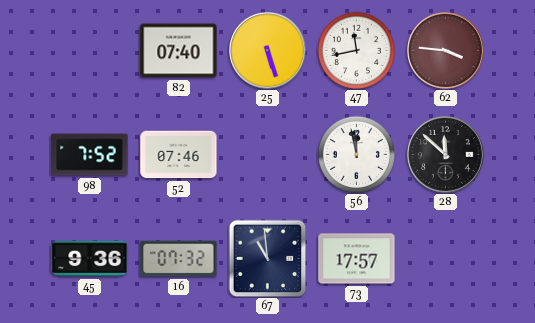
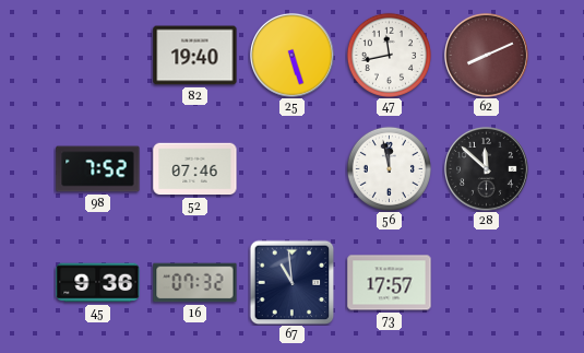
82: 07:40 -> 19:40
62: 3:46 -> 8:11
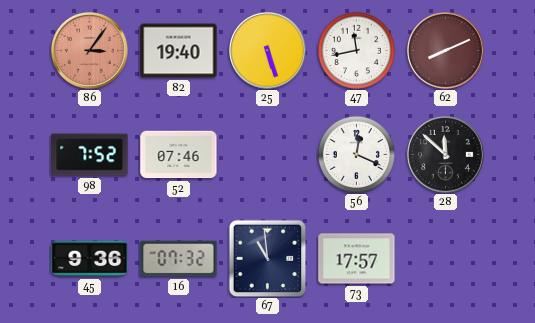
86: none -> 3:06
56: 11:58 -> 12:19
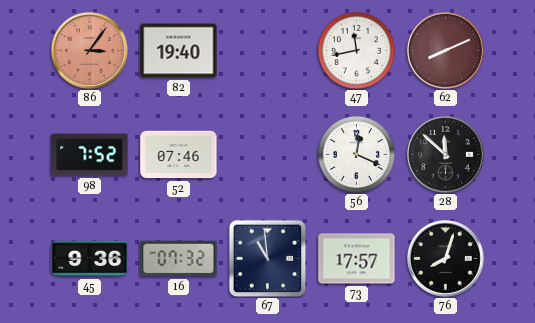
25: 5:27 -> none
76: none -> 8:03
